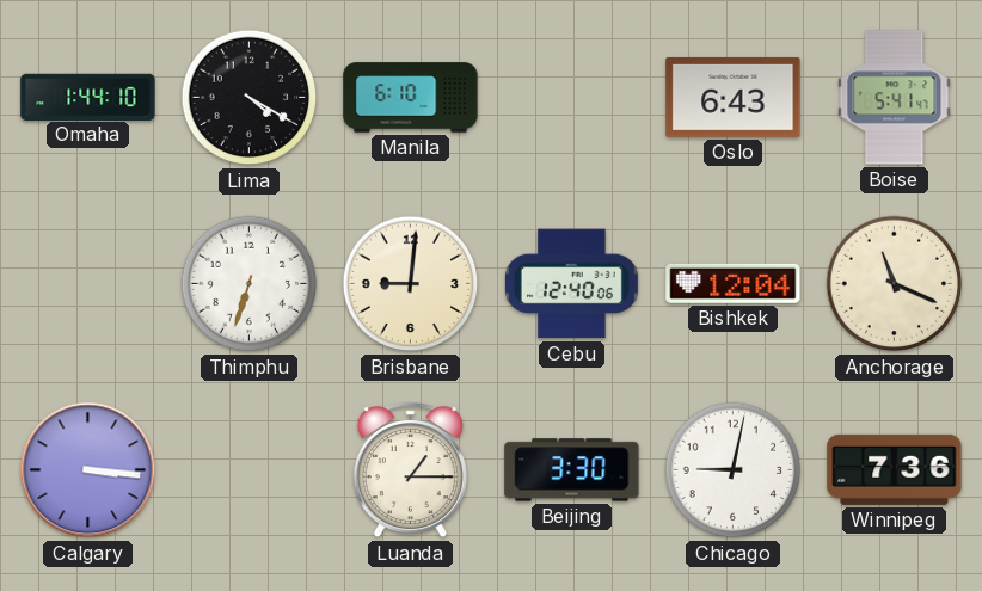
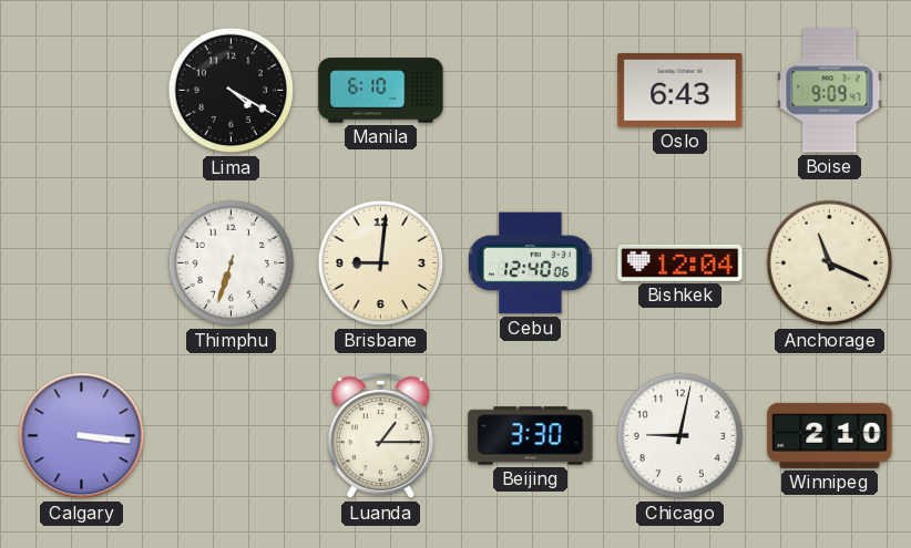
Omaha: 1:44 -> none
Boise: 5:41 -> 9:09
Winnipeg: 7:36 -> 2:10
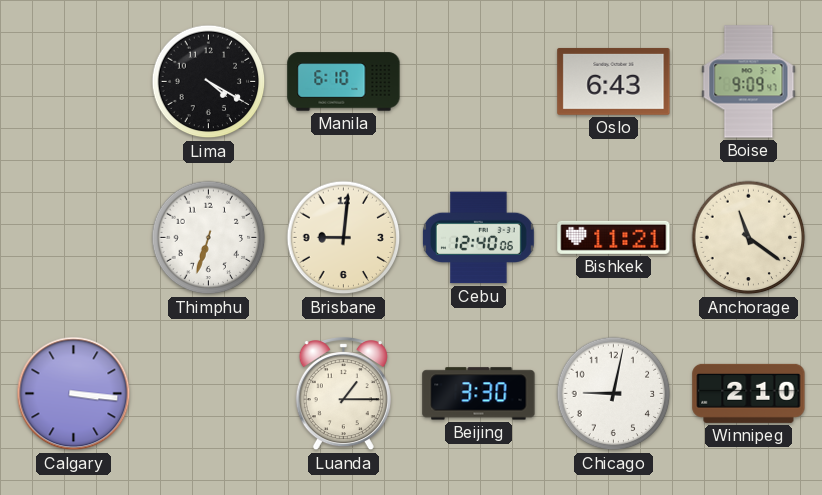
Bishkek: 12:04 -> 11:21
Anchorage: 11:19 -> 11:21
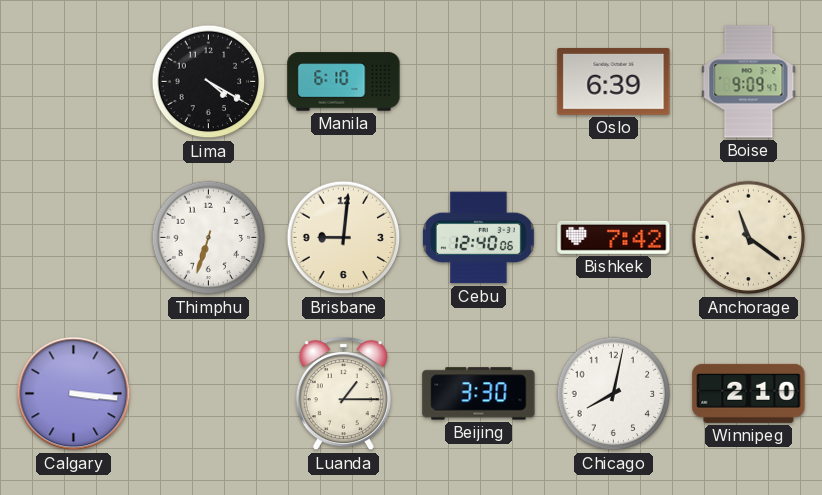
Oslo: 6:43 -> 6:39
Bishkek: 11:21 -> 7:42
Chicago: 9:02 -> 8:02
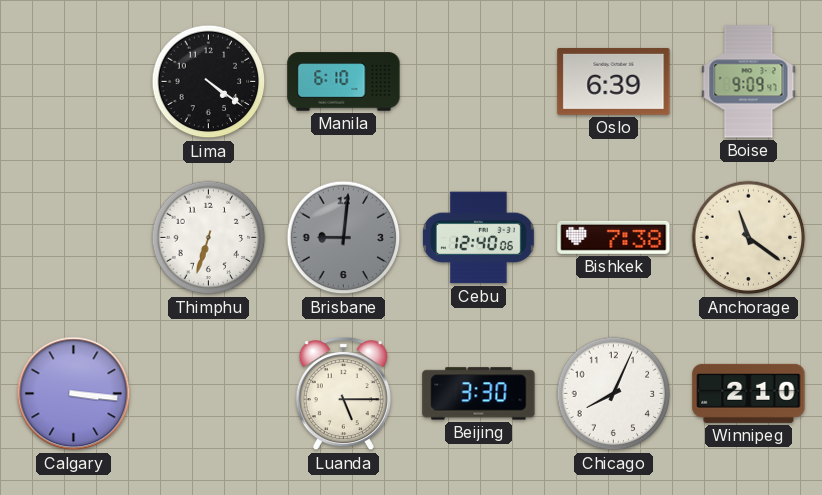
Lima: 4:20 -> 4:21
Brisbane dial: cream -> grey
Bishkek: 7:42 -> 7:38
Luanda: 1:15 -> 5:15
Chicago: 8:02 -> 8:04
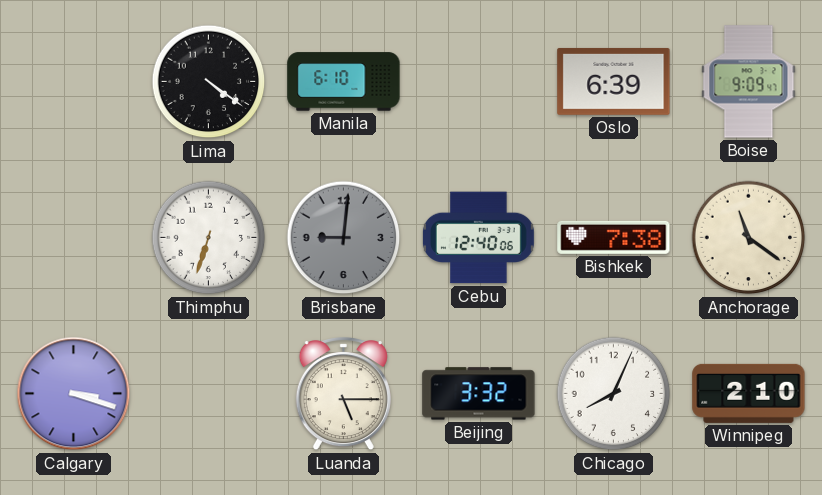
Calgary: 3:16 -> 3:18
Beijing: 3:30 -> 3:32
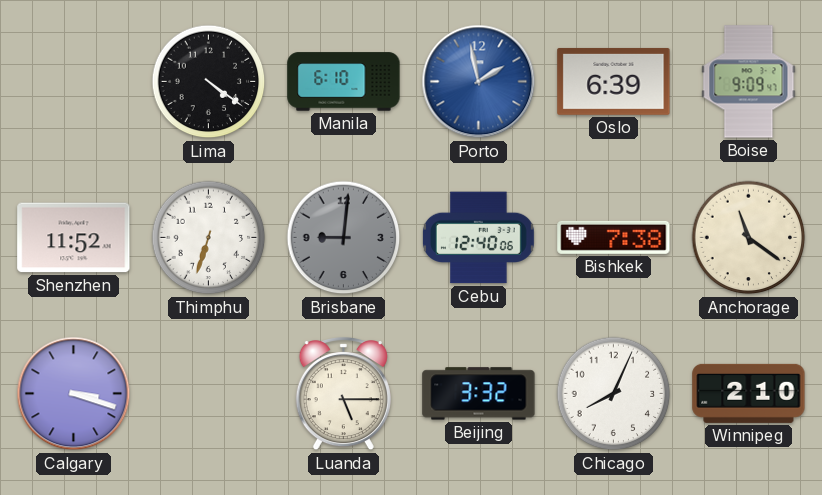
Porto: none -> 1:58
Shenzhen: none -> 11:52
